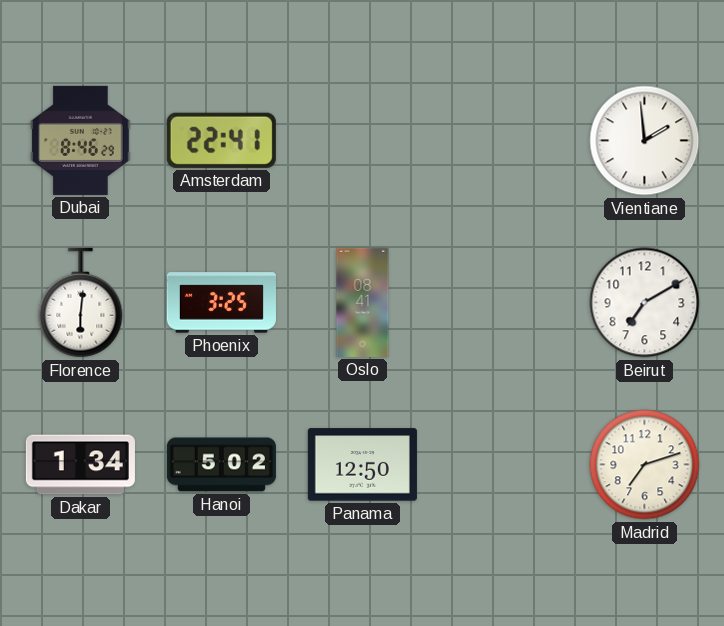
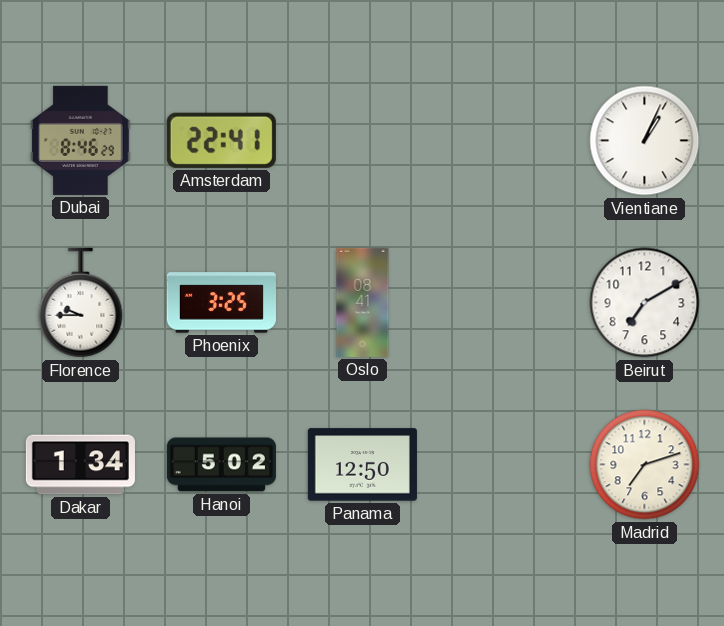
Vientiane: 1:59 -> 1:04
Florence: 6:01 -> 9:45
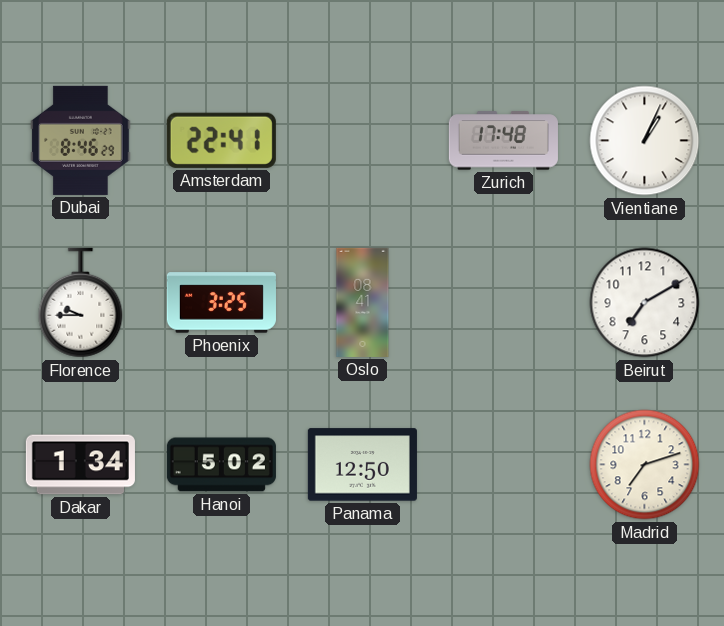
Zurich: none -> 17:48
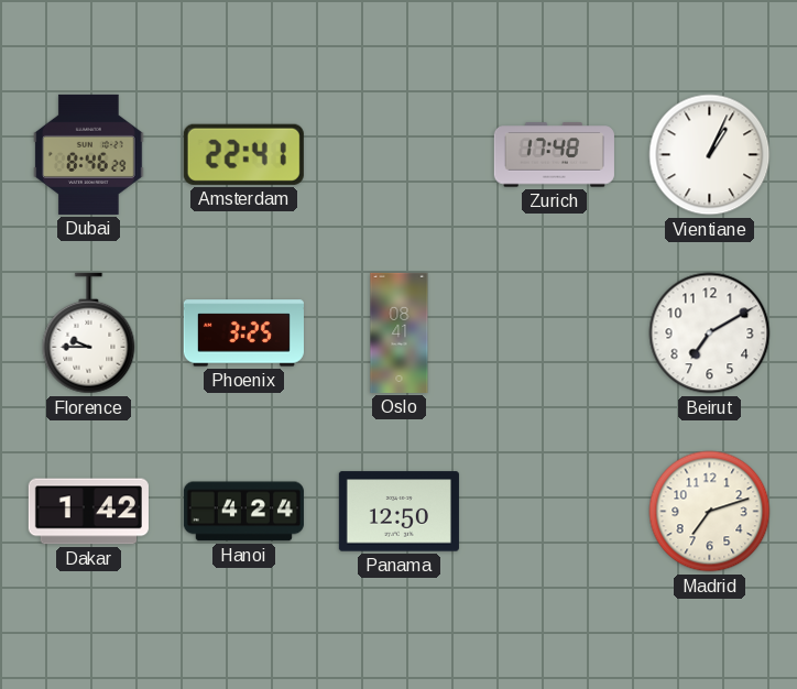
Dakar: 1:34 -> 1:42
Hanoi: 5:02 -> 4:24
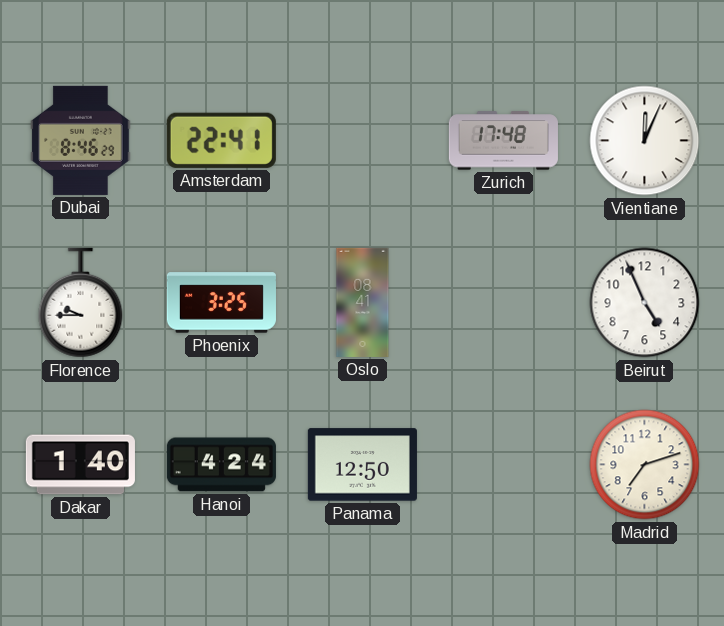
Vientiane: 1:04 -> 12:04
Beirut: 7:10 -> 4:56
Dakar: 1:42 -> 1:40
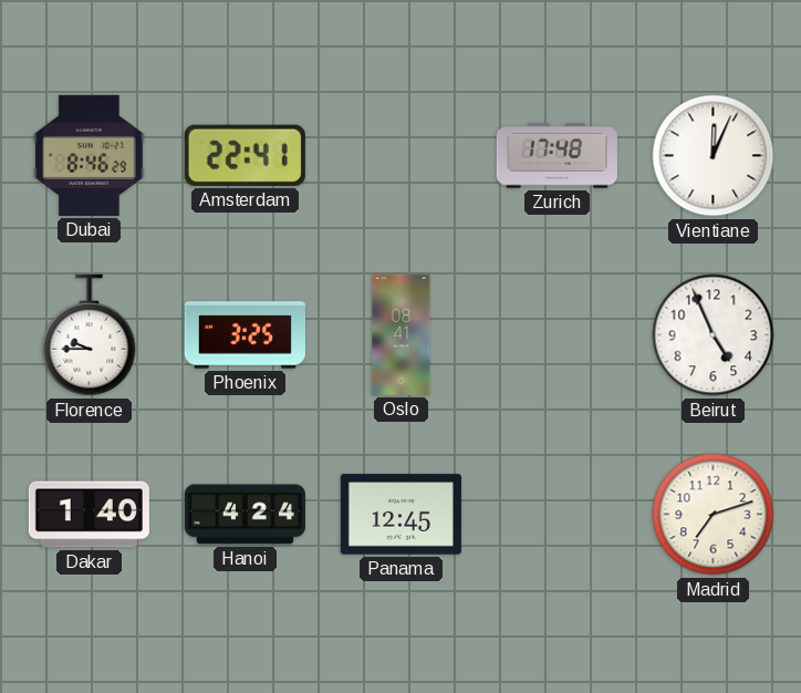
Panama: 12:50 -> 12:45
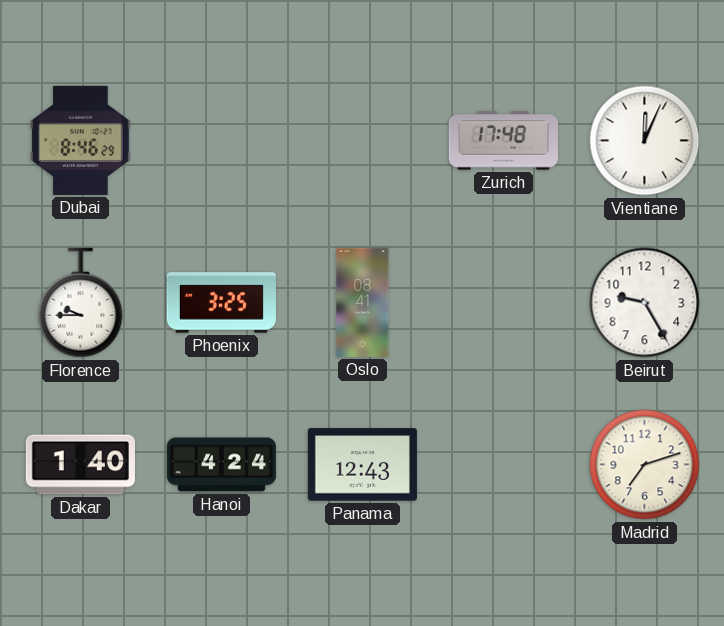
Amsterdam: 22:41 -> none
Beirut: 4:56 -> 9:25
Panama: 12:45 -> 12:43
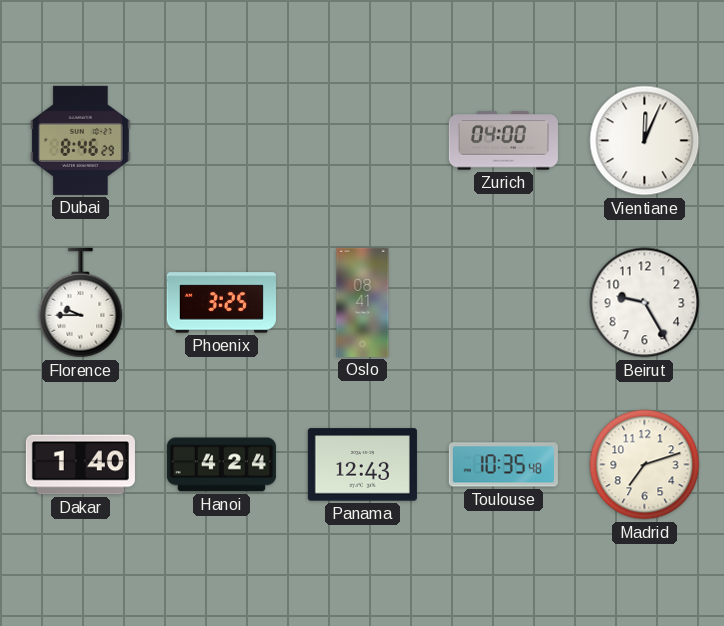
Zurich: 17:48 -> 04:00
Toulouse: none -> 10:35
